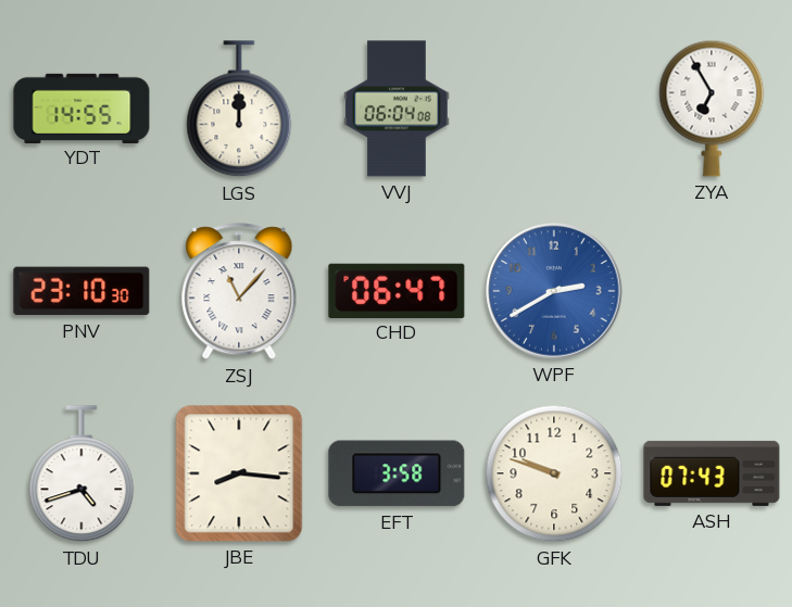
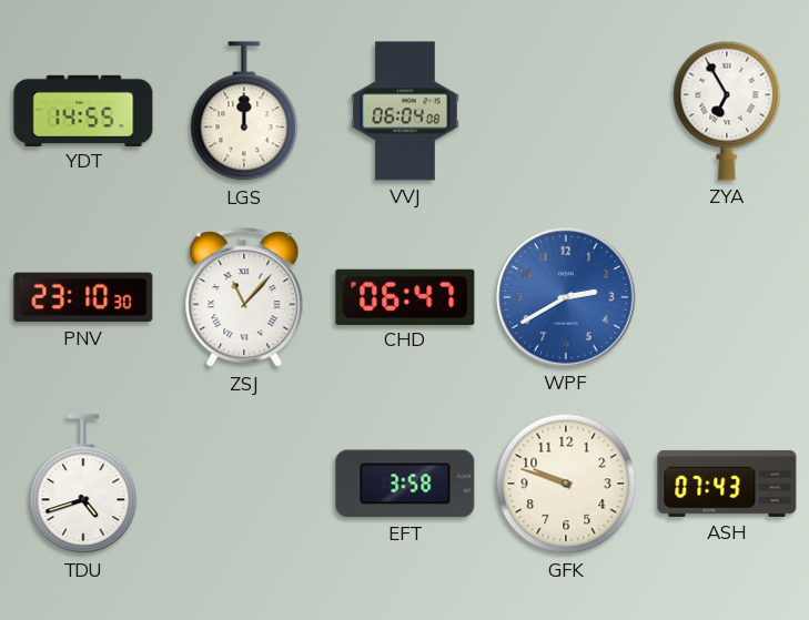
JBE: 8:16 -> none
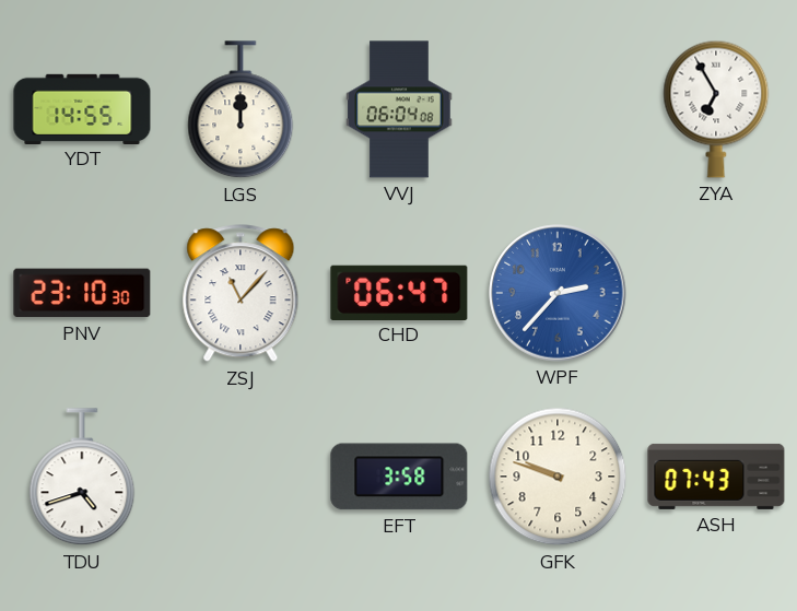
WPF: 2:40 -> 2:37
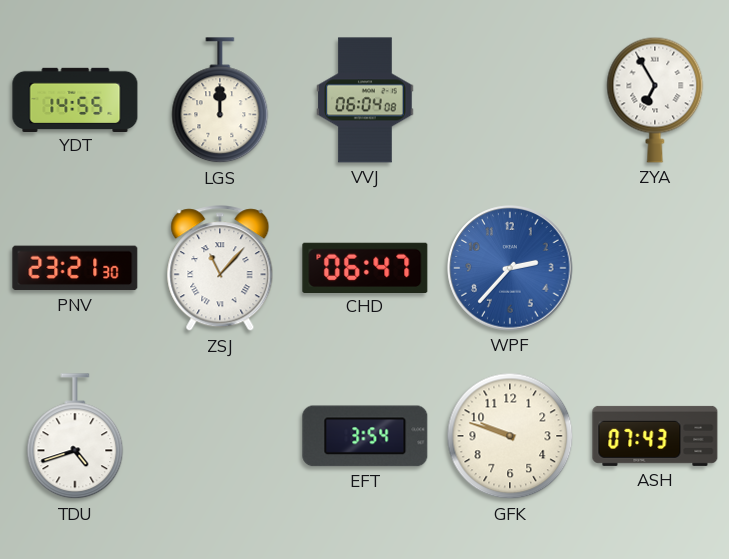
PNV: 23:10 -> 23:21
EFT: 3:58 -> 3:54
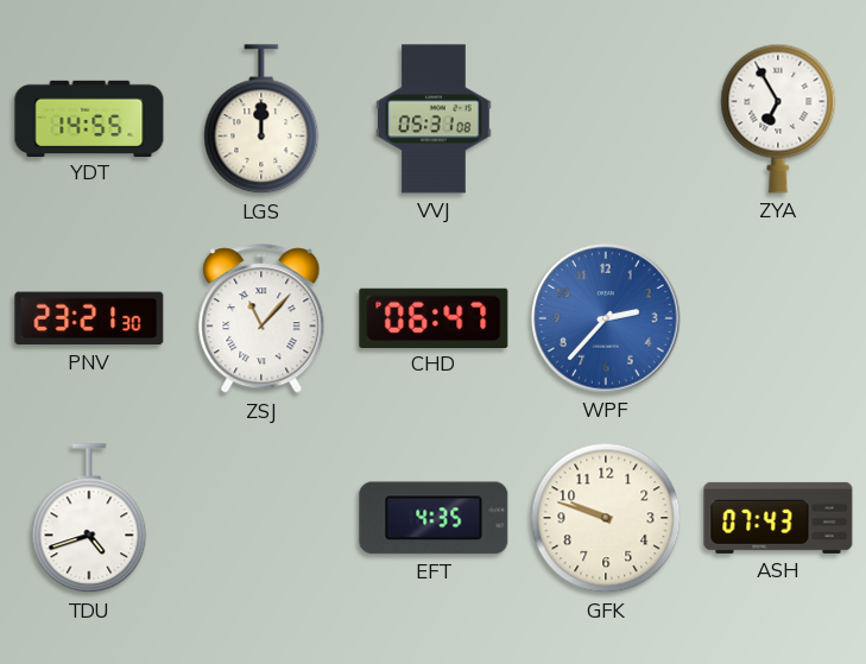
VVJ: 06:04 -> 05:31
EFT: 3:54 -> 4:35
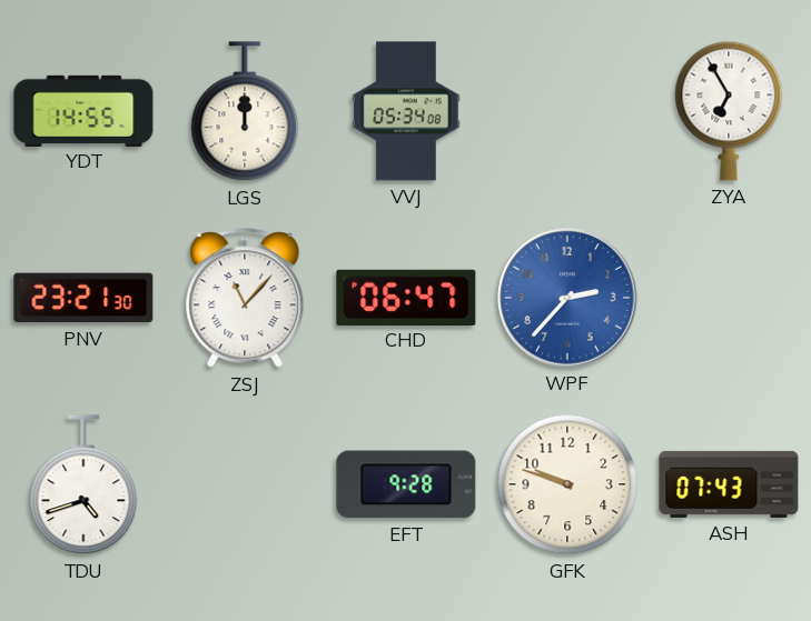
VVJ: 05:31 -> 05:34
EFT: 4:35 -> 9:28
